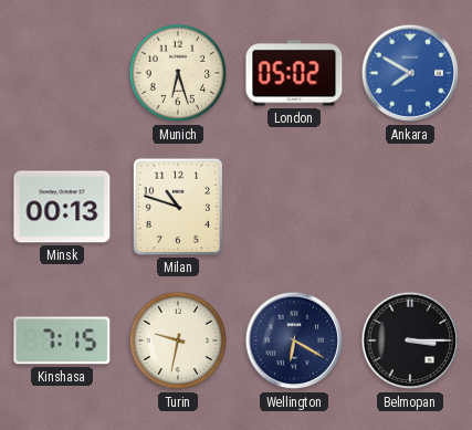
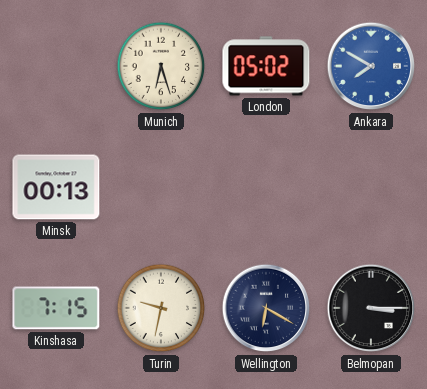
Milan: 10:48 -> none
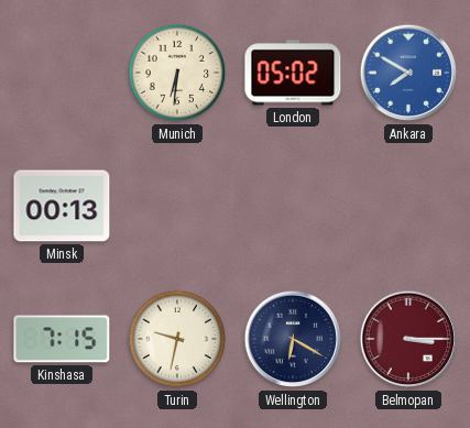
Munich: 6:27 -> 6:31
Belmopan dial: black -> burgundy
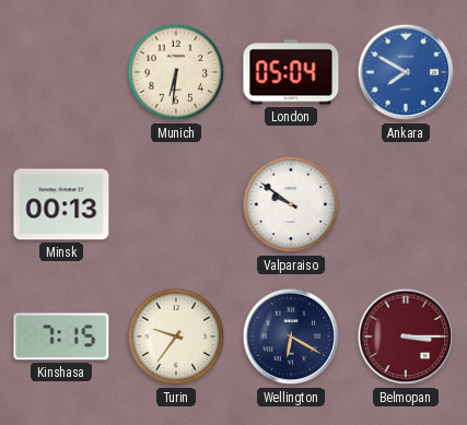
London: 05:02 -> 05:04
Valparaiso: none -> 9:51
Turin: 9:32 -> 9:36
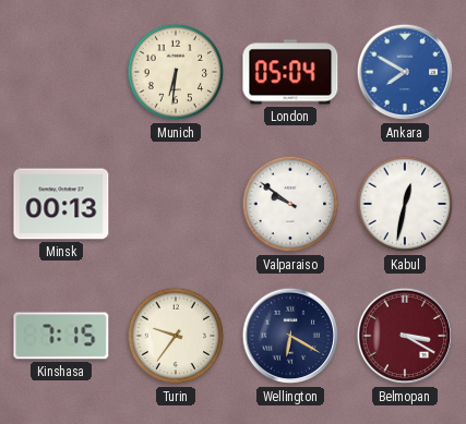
Kabul: none -> 12:32
Belmopan: 3:15 -> 3:20
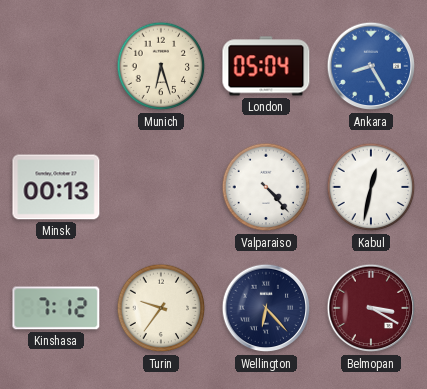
Munich: 6:31 -> 6:27
Ankara: 7:50 -> 8:25
Valparaiso: 9:51 -> 4:23
Kinshasa: 7:15 -> 7:12
Wellington: 6:20 -> 6:23
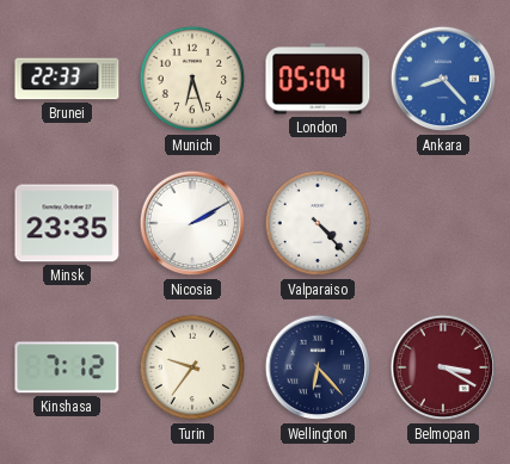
Brunei: none -> 22:33
Ankara: 8:25 -> 8:23
Minsk: 00:13 -> 23:35
Nicosia: none -> 2:10
Kabul: 12:32 -> none
